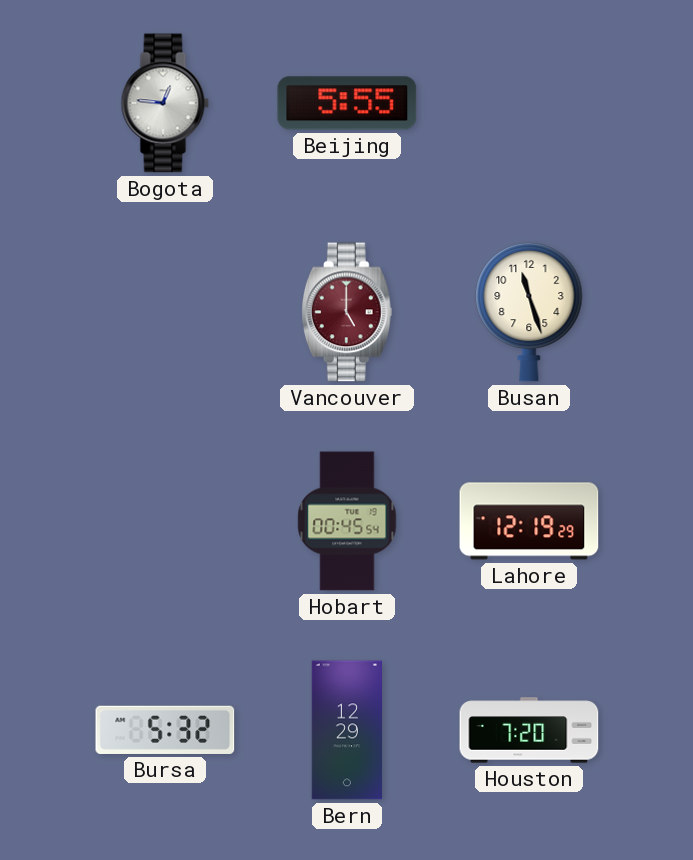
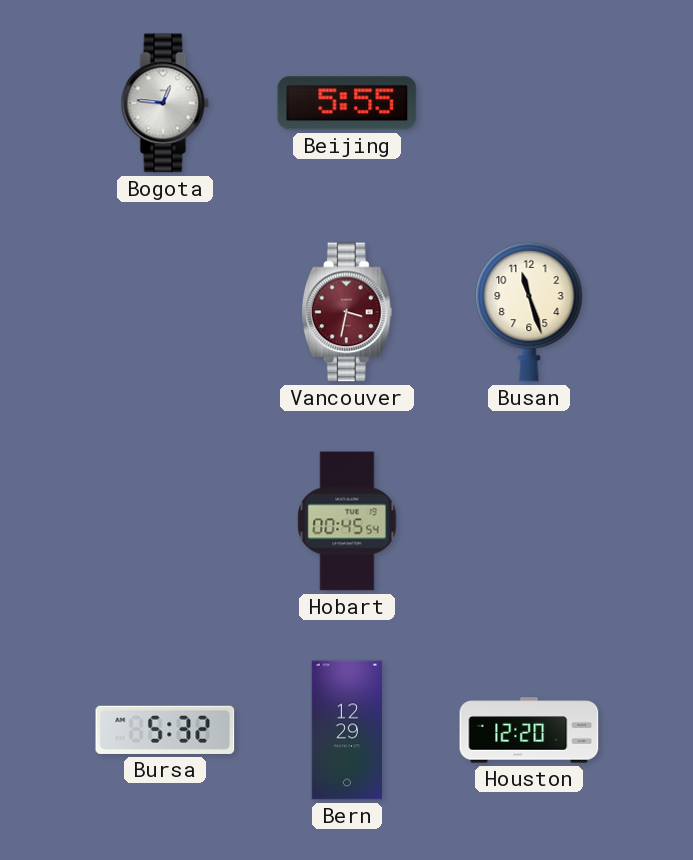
Vancouver: 5:00 -> 3:32
Lahore: 12:19 -> none
Houston: 7:20 -> 12:20
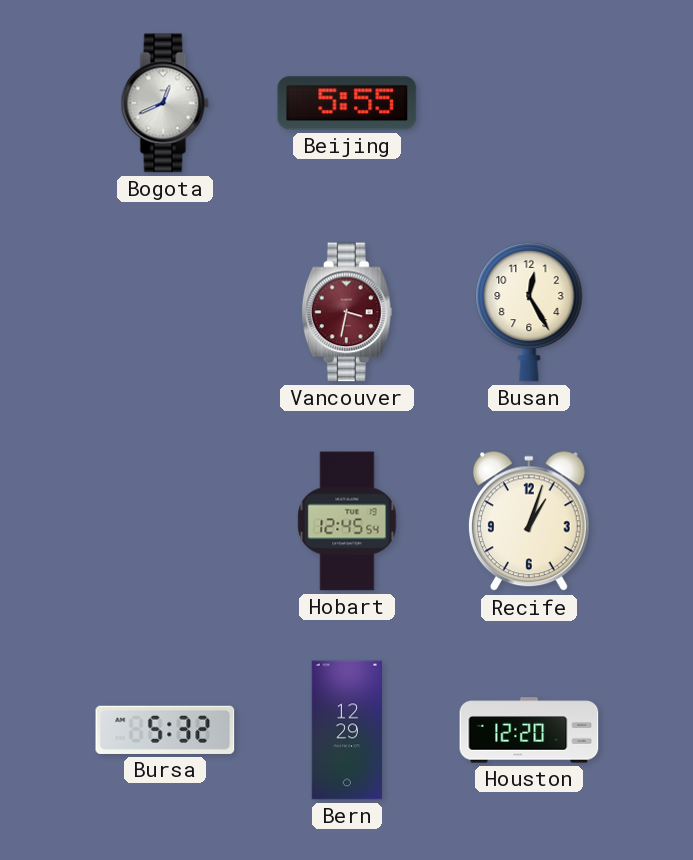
Bogota: 12:46 -> 12:41
Busan: 11:27 -> 12:25
Hobart: 00:45 -> 12:45
Recife: none -> 1:03
